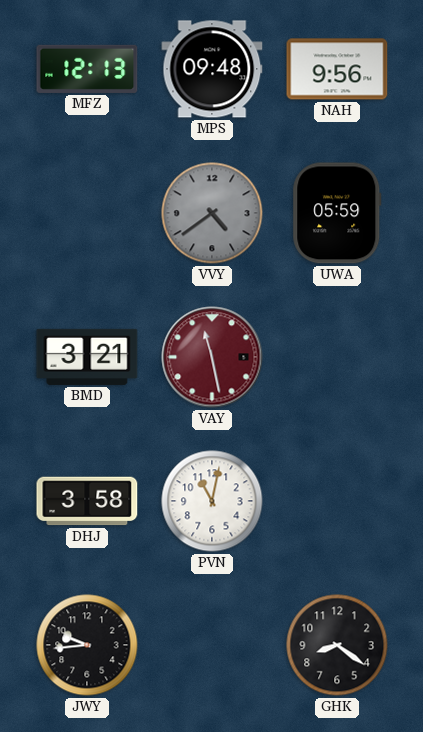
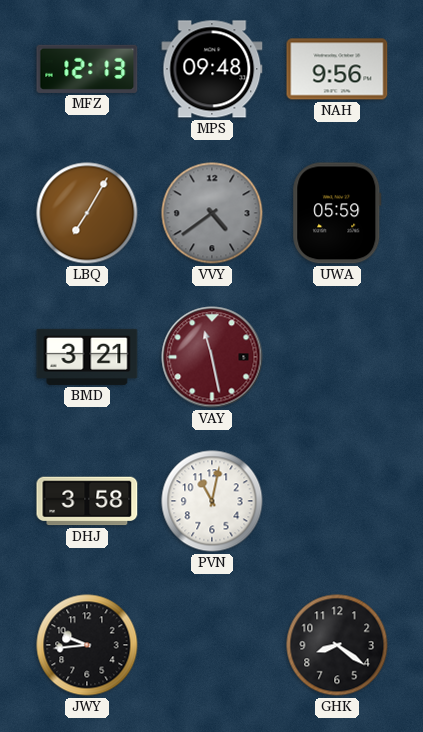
LBQ: none -> 7:05
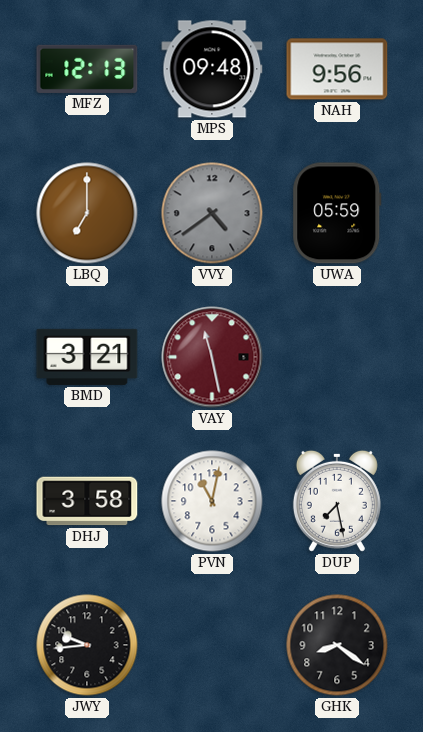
LBQ: 7:05 -> 7:00
DUP: none -> 7:28
